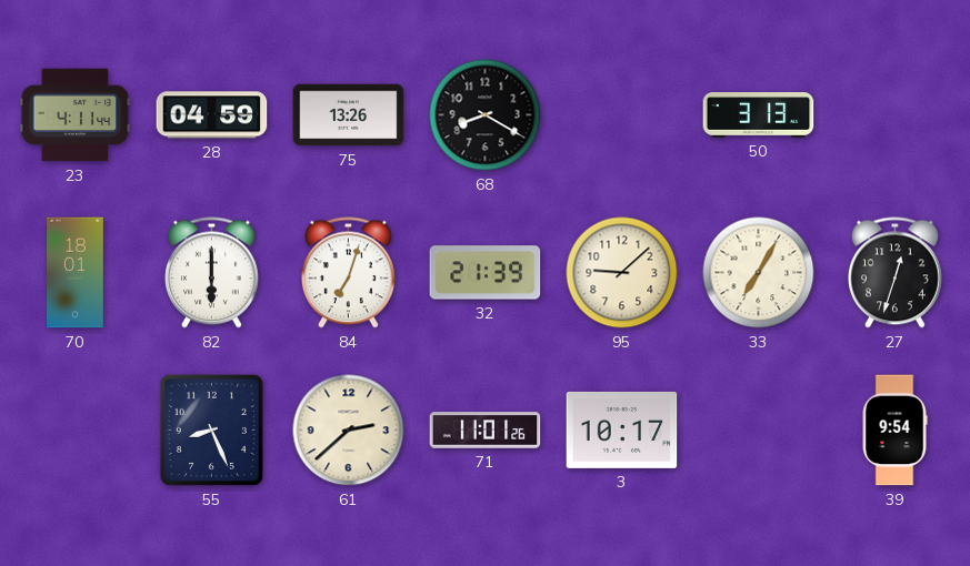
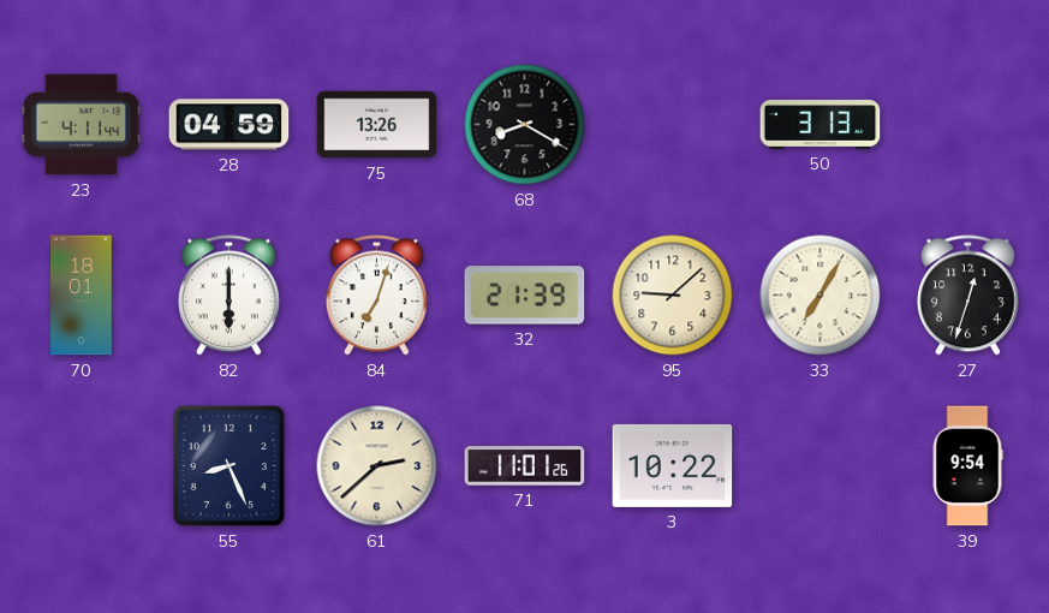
3: 10:17 -> 10:22
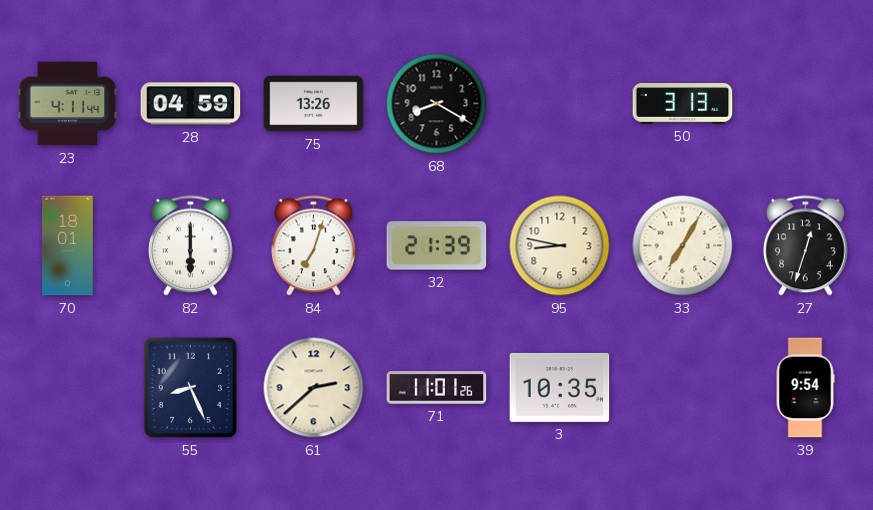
95: 9:08 -> 8:47
3: 10:22 -> 10:35
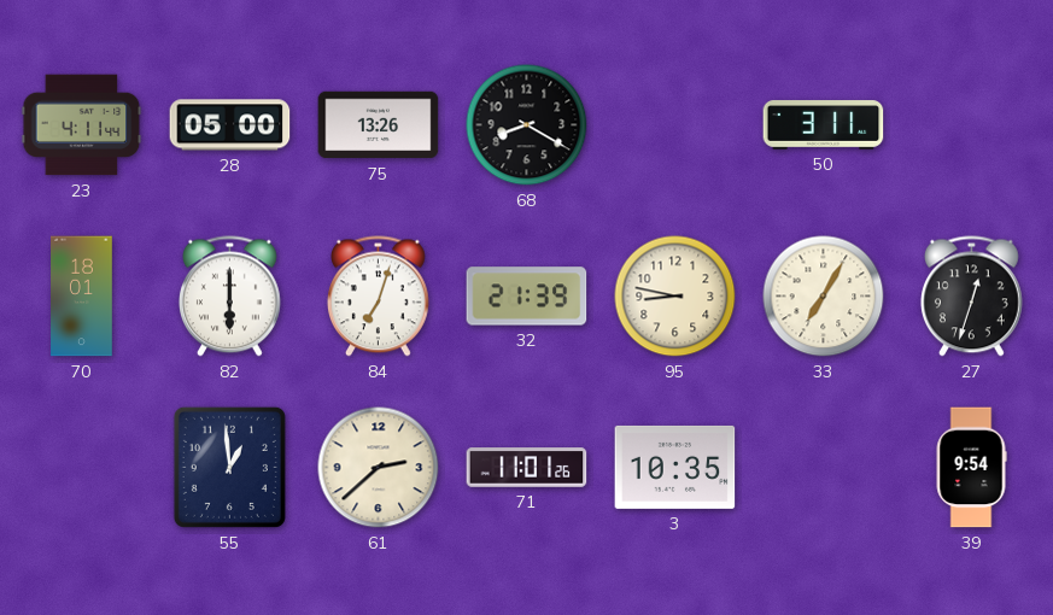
28: 04:59 -> 05:00
50: 3:13 -> 3:11
55: 8:26 -> 12:59
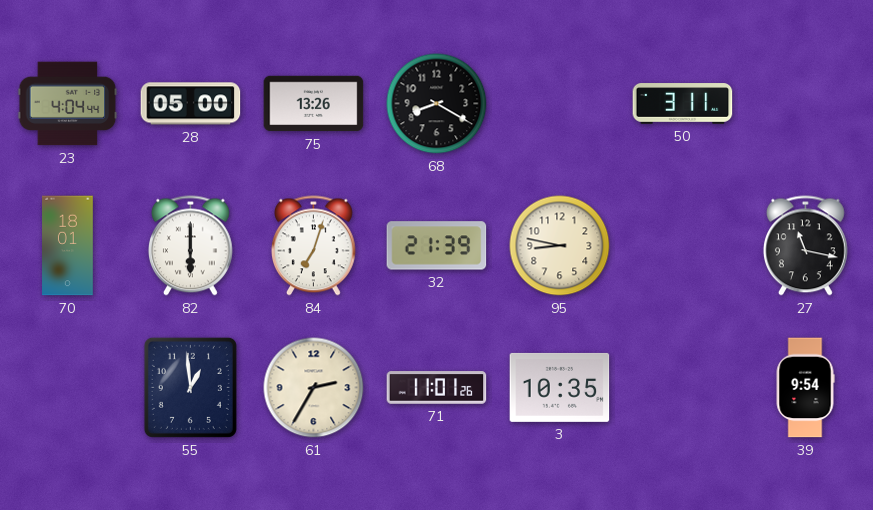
23: 4:11 -> 4:04
33: 7:05 -> none
27: 12:33 -> 11:17
61: 2:38 -> 2:35
